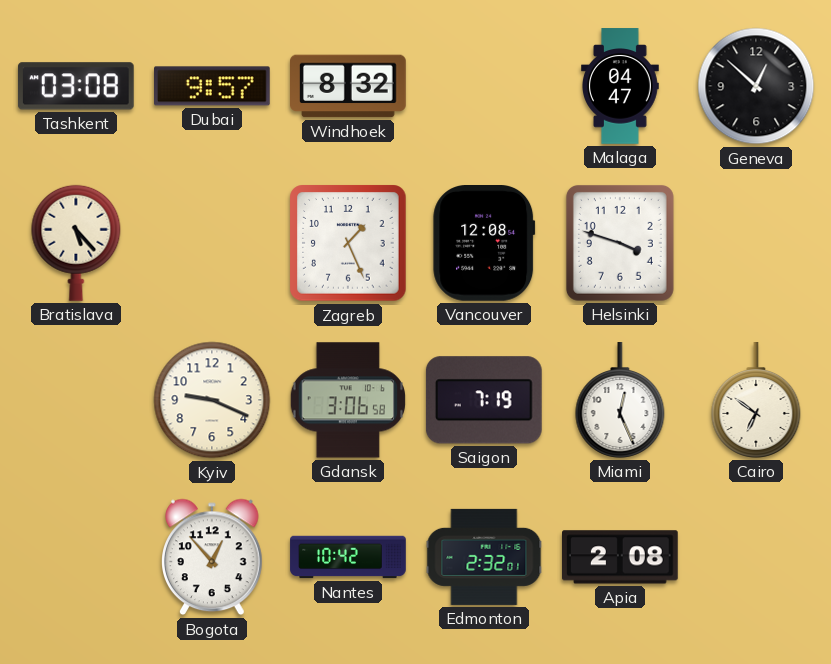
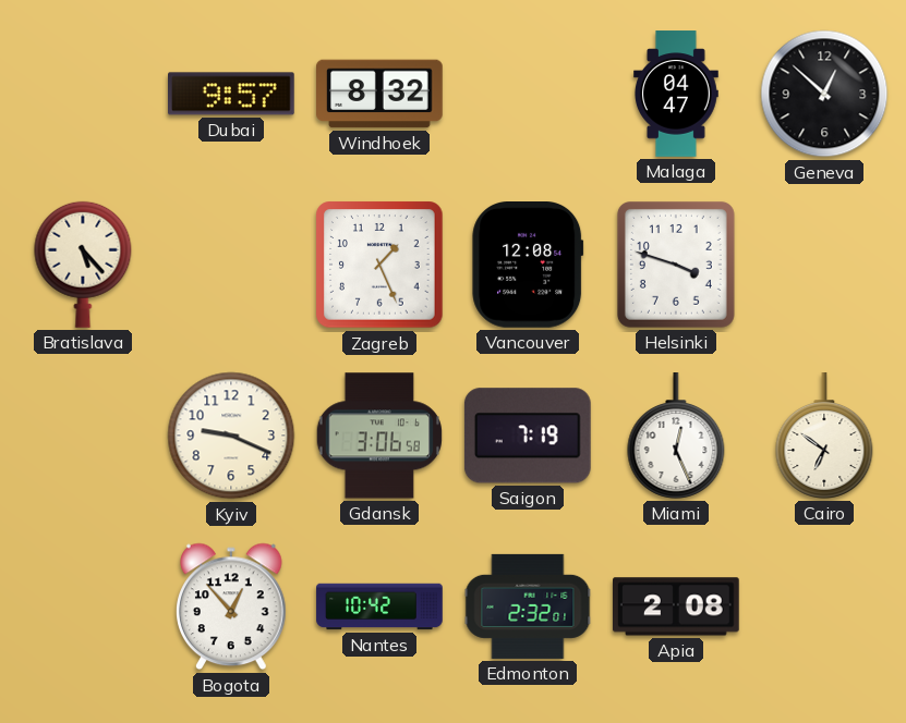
Tashkent: 03:08 -> none
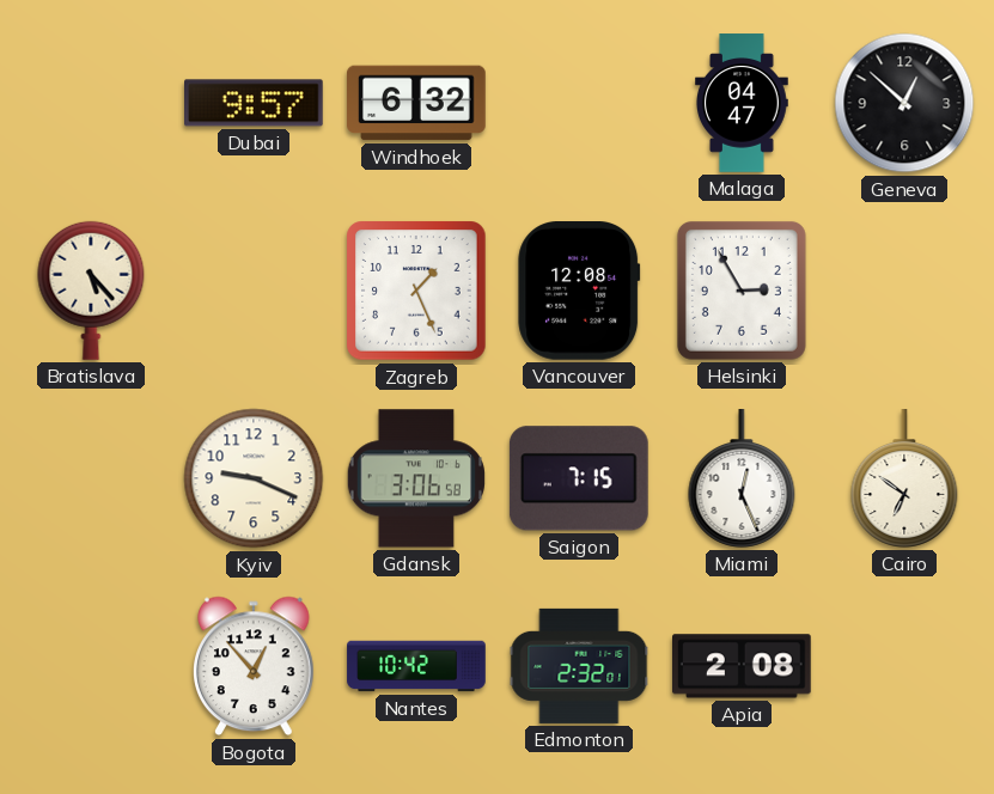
Windhoek: 8:32 -> 6:32
Helsinki: 3:48 -> 2:55
Saigon: 7:19 -> 7:15
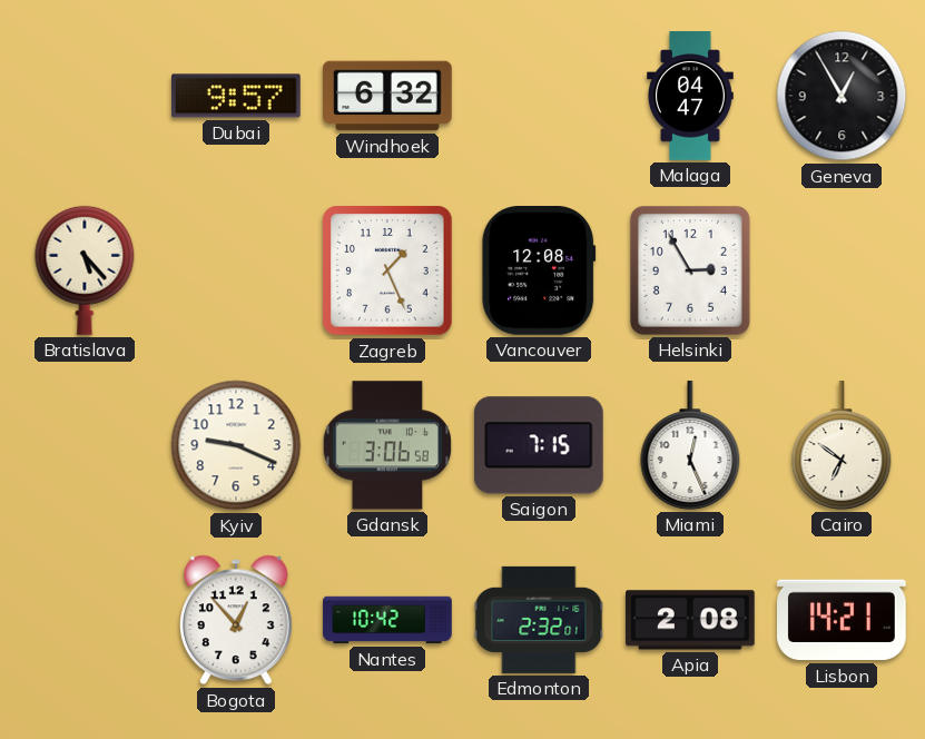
Geneva: 12:52 -> 12:55
Lisbon: none -> 14:21
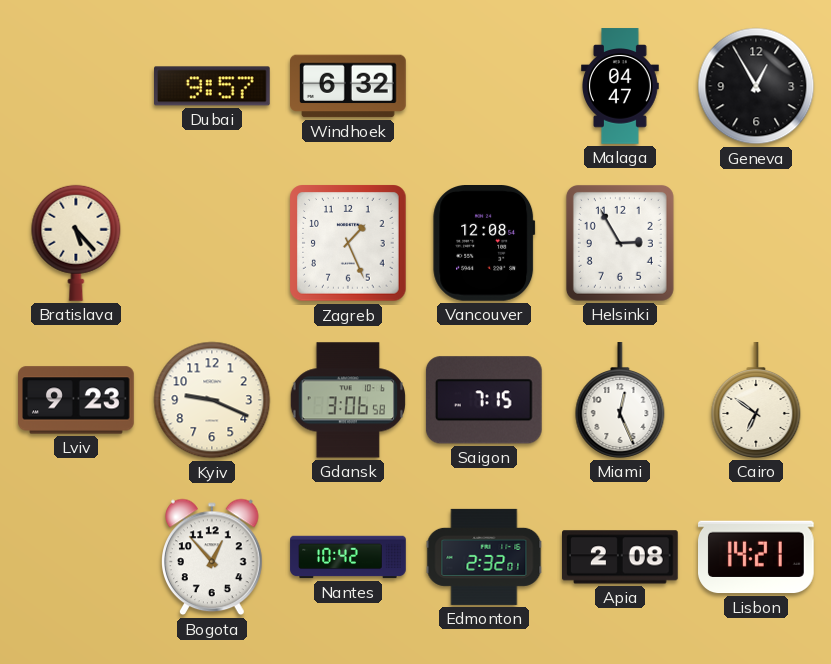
Lviv: none -> 9:23
